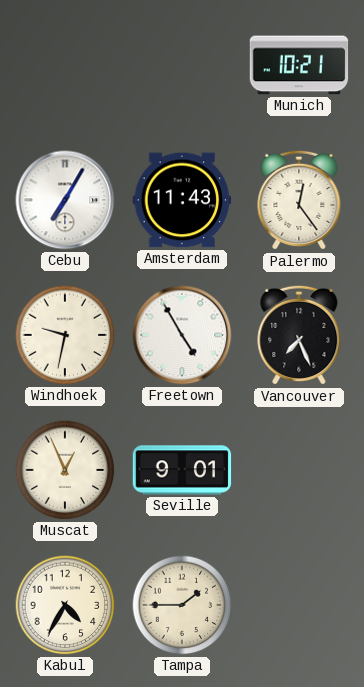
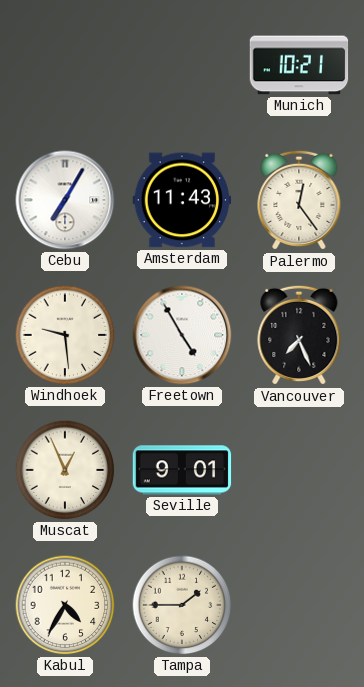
Windhoek: 9:32 -> 9:29
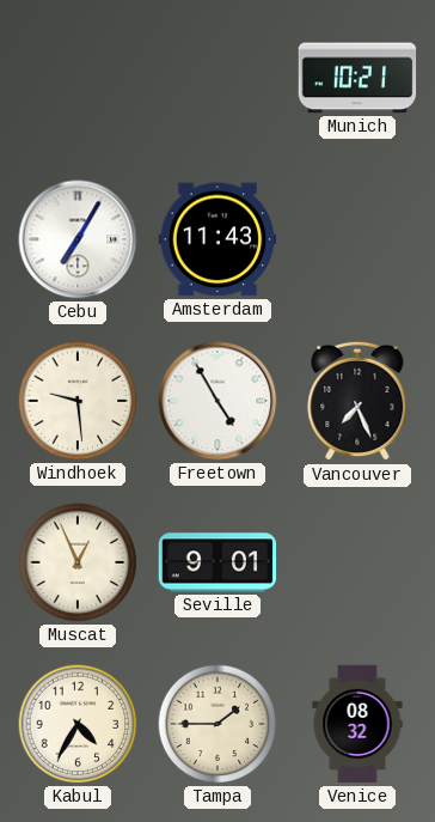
Palermo: 12:24 -> none
Venice: none -> 08:32
